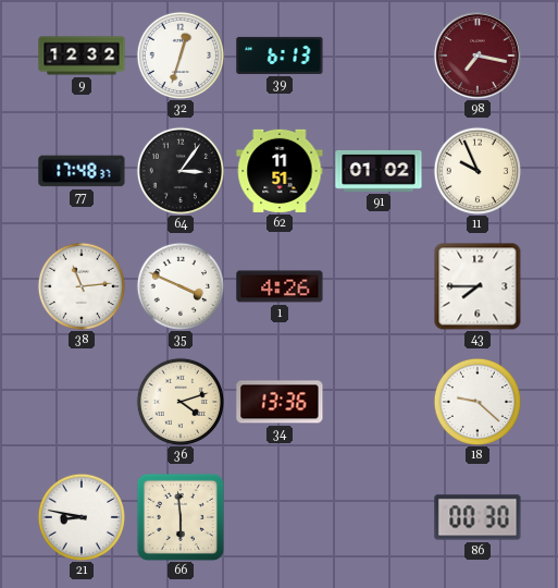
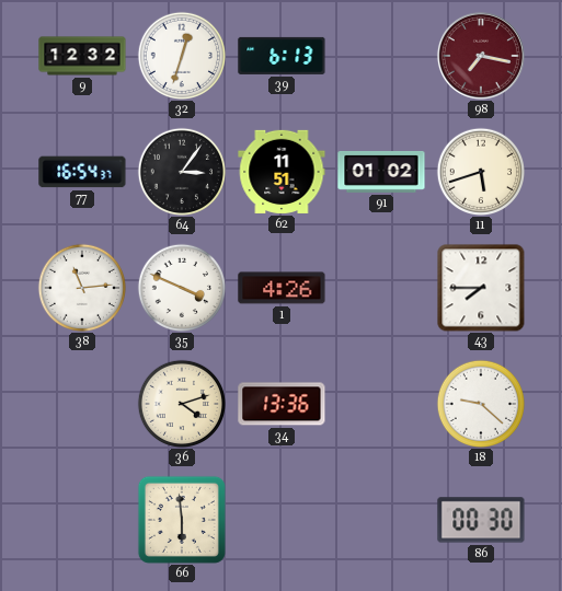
77: 17:48 -> 16:54
11: 9:56 -> 5:42
21: 8:47 -> none
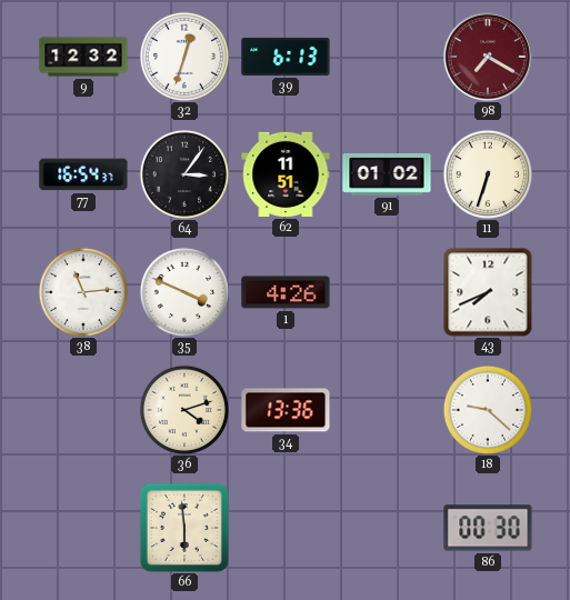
98: 7:17 -> 7:20
11: 5:42 -> 6:33
43: 7:45 -> 7:41
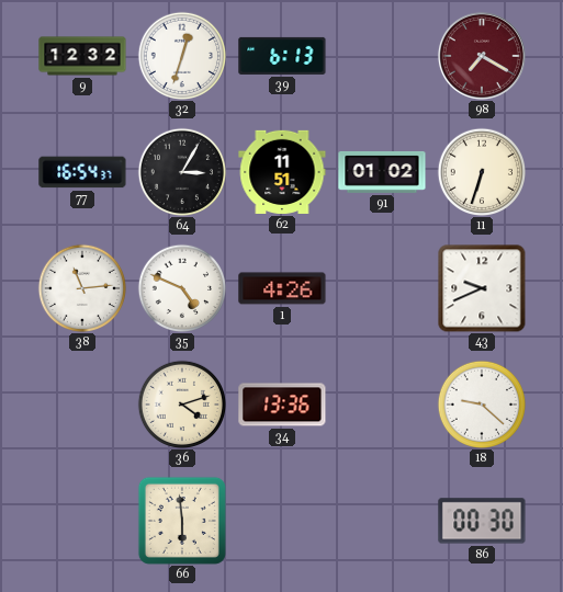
64: 3:06 -> 3:05
35: 3:49 -> 4:49
43: 7:41 -> 9:41
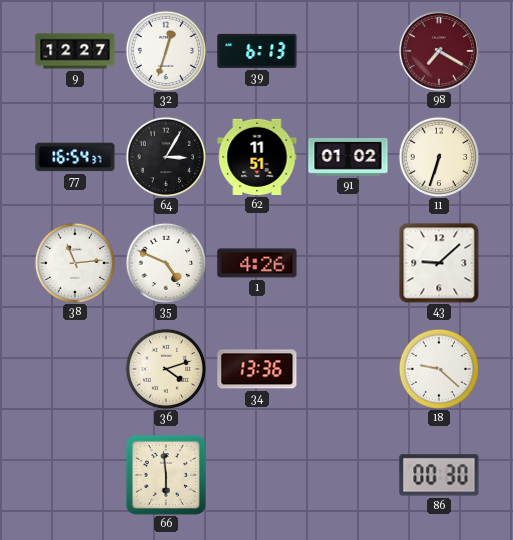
9: 12:32 -> 12:27
43: 9:41 -> 9:08
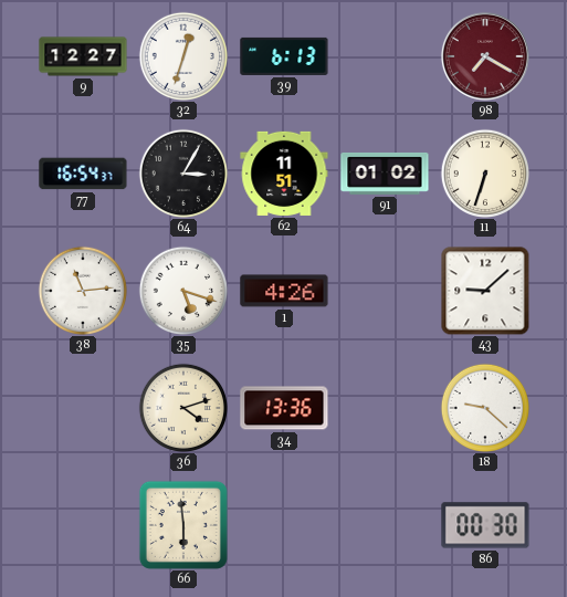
35: 4:49 -> 5:18
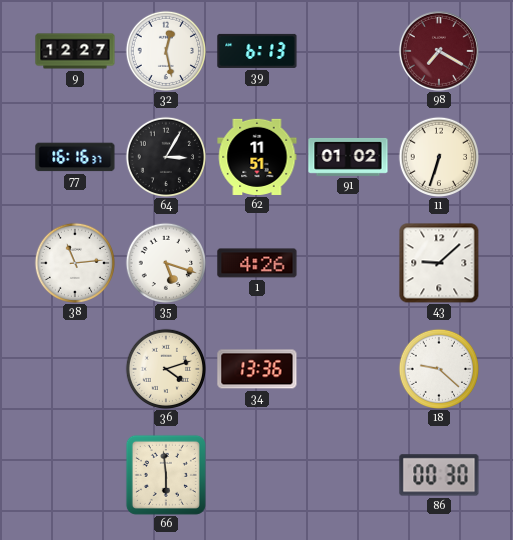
32: 12:33 -> 12:28
77: 16:54 -> 16:16
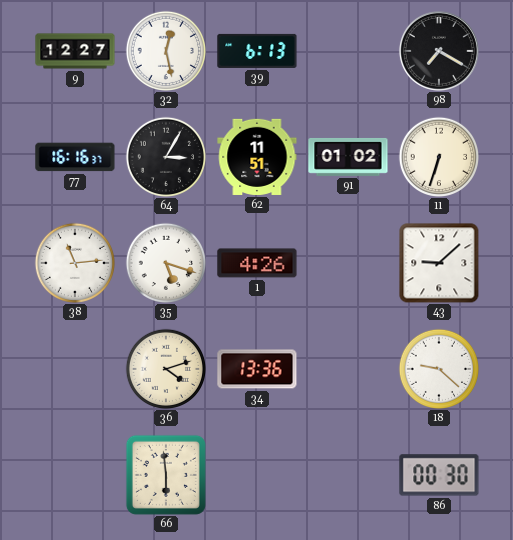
98 dial: burgundy -> black
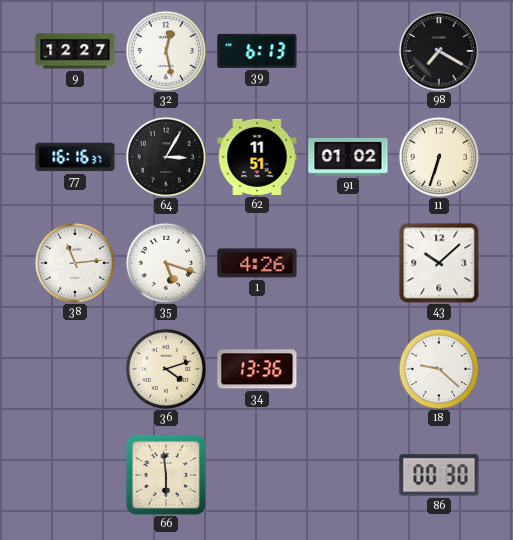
43: 9:08 -> 10:08
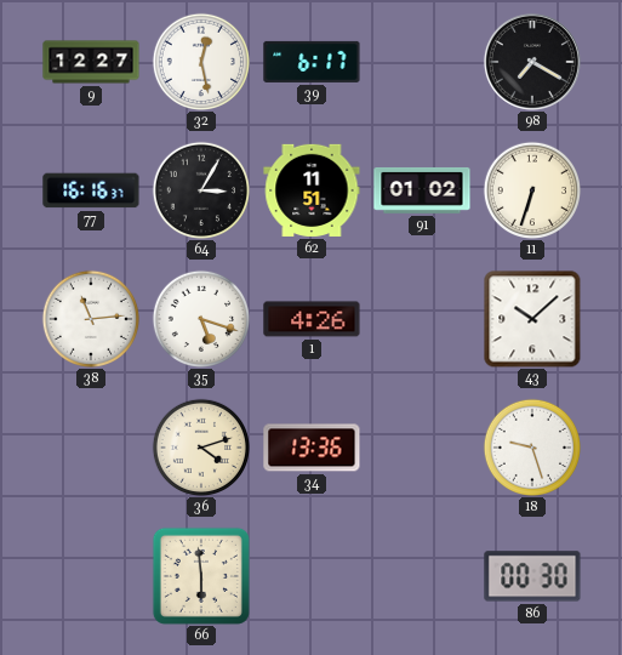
39: 6:13 -> 6:17
18: 9:22 -> 9:27
